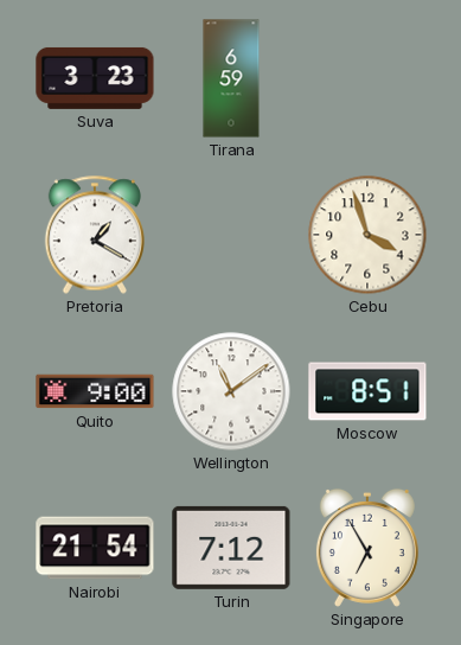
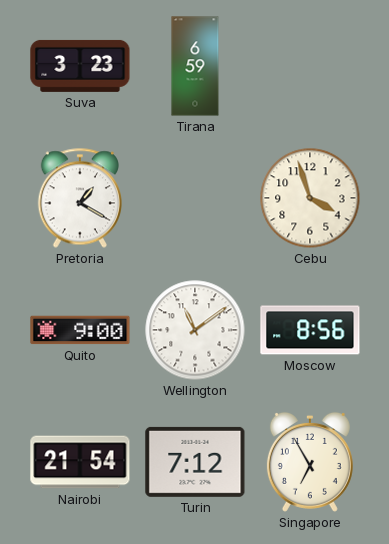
Moscow: 8:51 -> 8:56
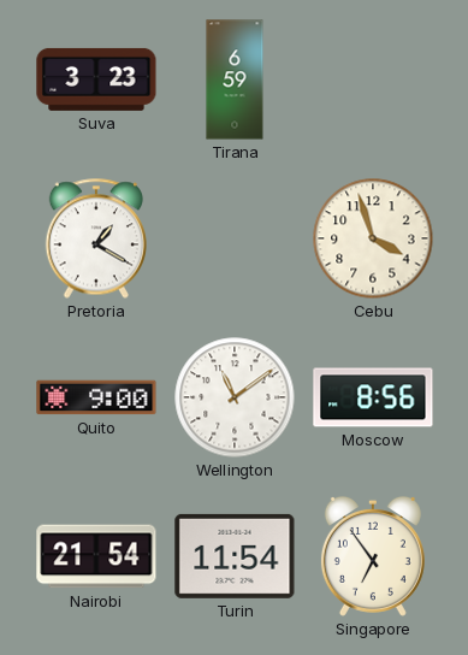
Turin: 7:12 -> 11:54
Singapore: 6:55 -> 6:54
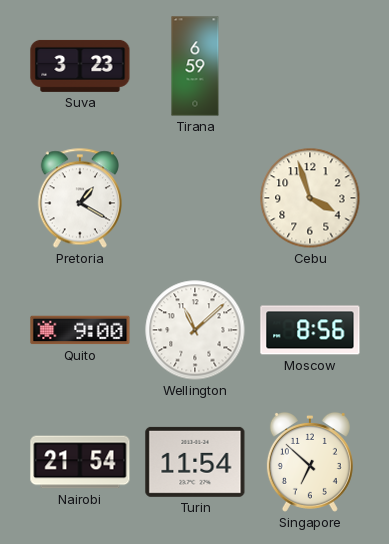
Wellington: 11:09 -> 11:08
Singapore: 6:54 -> 6:52
